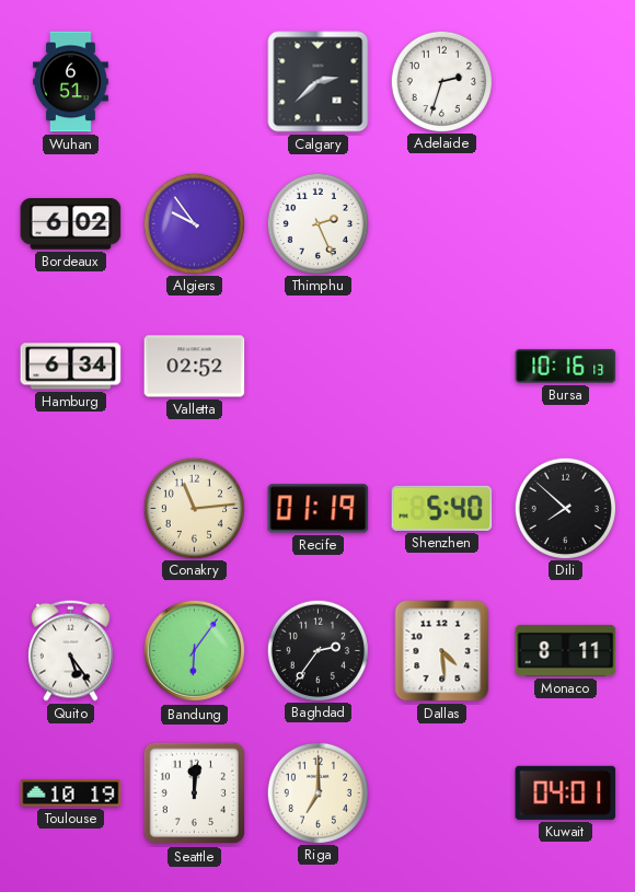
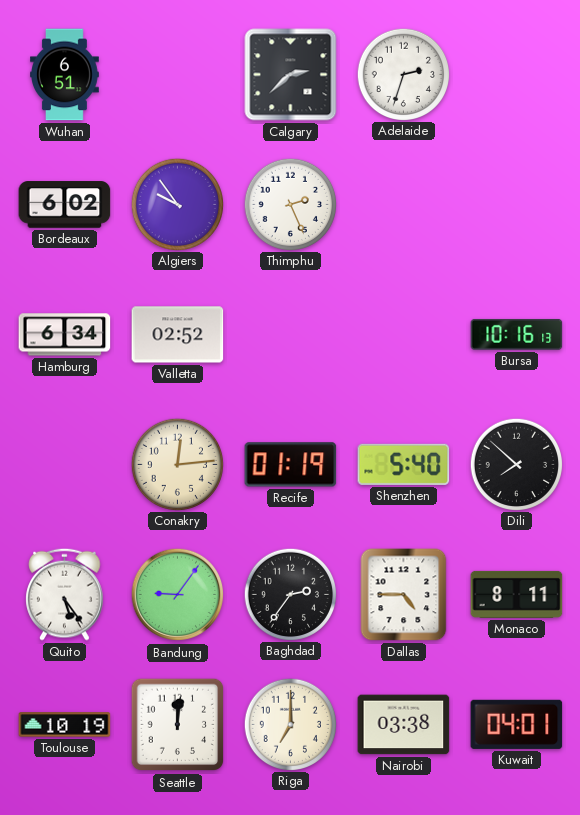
Conakry: 11:14 -> 12:14
Bandung: 6:06 -> 9:06
Dallas: 4:29 -> 4:45
Nairobi: none -> 03:38
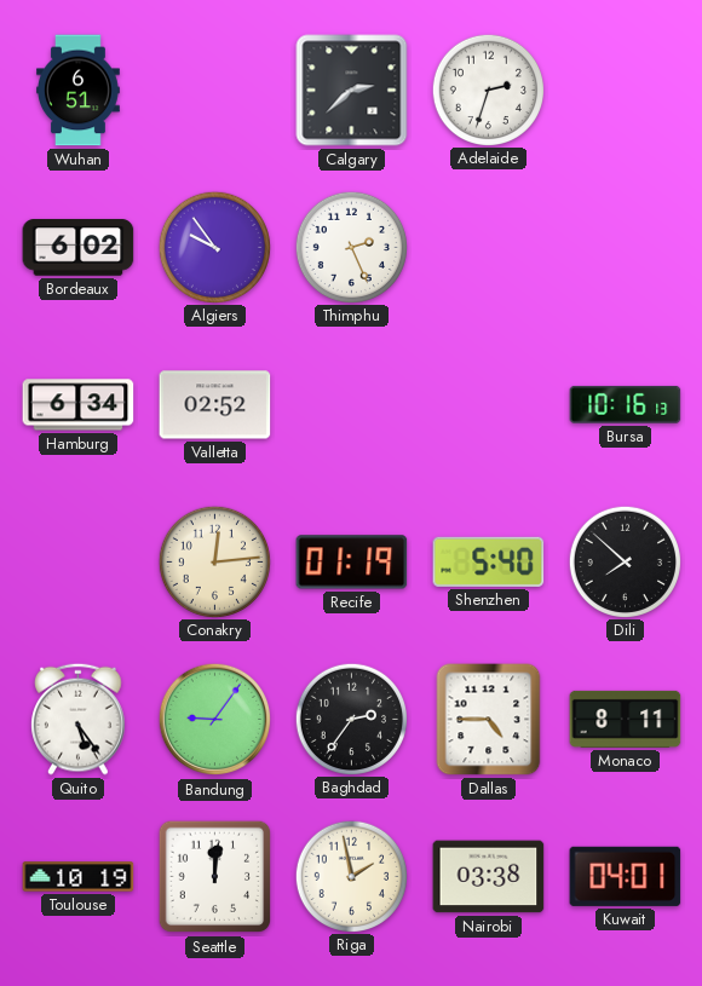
Riga: 7:00 -> 1:58
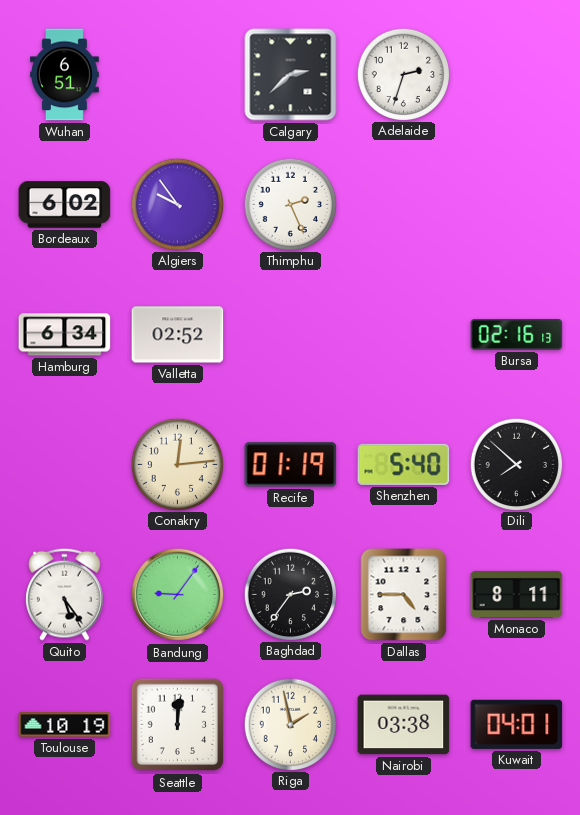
Bursa: 10:16 -> 02:16
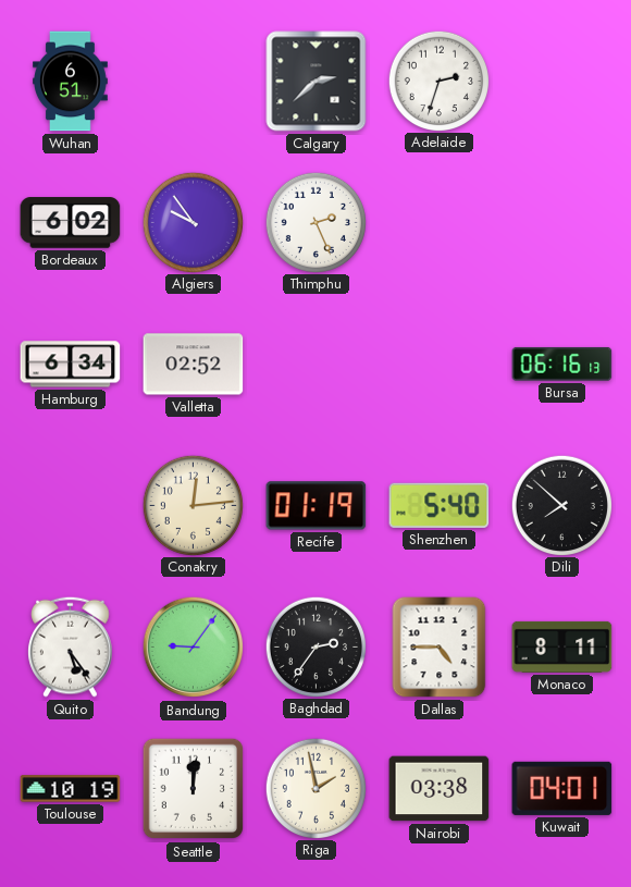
Bursa: 02:16 -> 06:16
